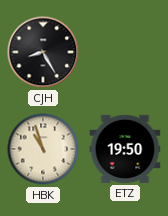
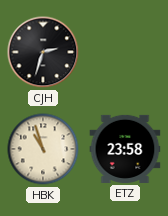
CJH: 8:25 -> 2:33
ETZ: 19:50 -> 23:58
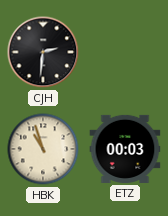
CJH: 2:33 -> 2:31
ETZ: 23:58 -> 00:03
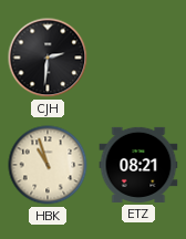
ETZ: 00:03 -> 08:21
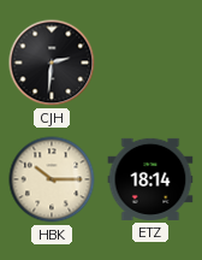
HBK: 10:57 -> 10:15
ETZ: 08:21 -> 18:14
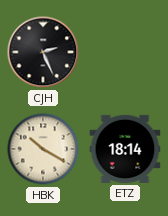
CJH: 2:31 -> 2:26
HBK: 10:15 -> 10:20
